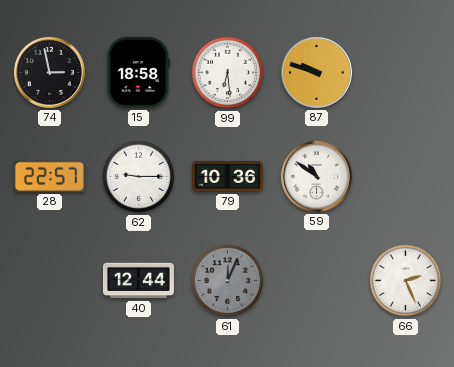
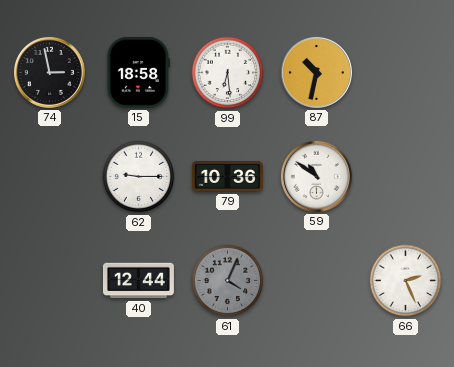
87: 9:48 -> 10:32
28: 22:57 -> none
61: 12:04 -> 4:04
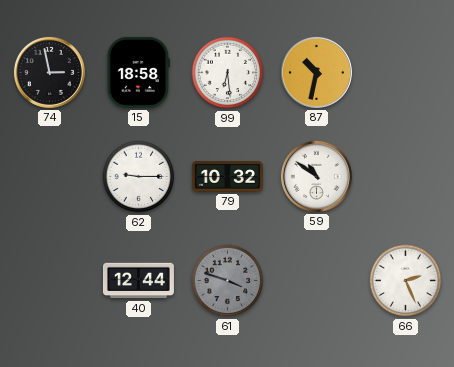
79: 10:36 -> 10:32
61: 4:04 -> 3:48
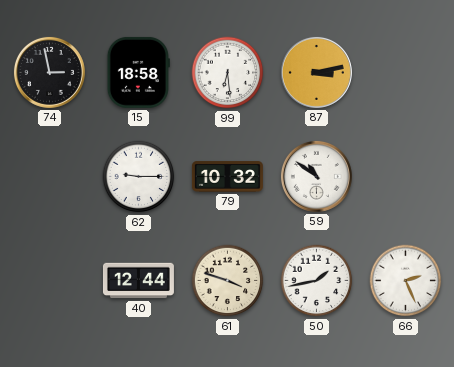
87: 10:32 -> 3:13
61 dial: grey -> cream
50: none -> 1:43
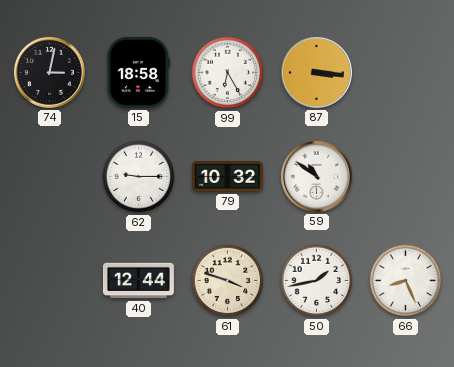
74: 2:58 -> 3:02
99: 6:29 -> 6:25
87: 3:13 -> 3:16
66: 2:26 -> 8:26
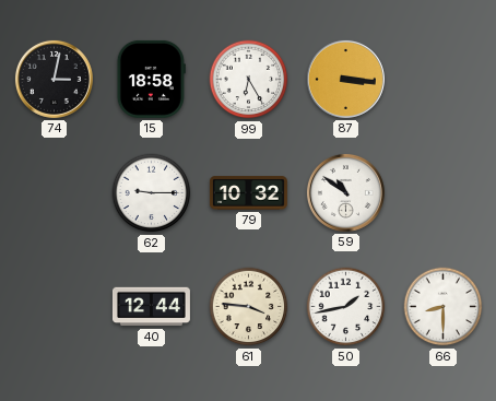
61: 3:48 -> 3:46
66: 8:26 -> 8:30
